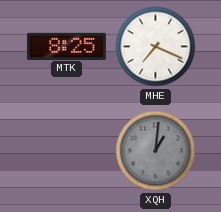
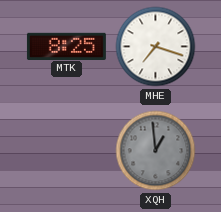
MHE: 7:19 -> 7:18
XQH: 1:01 -> 12:59
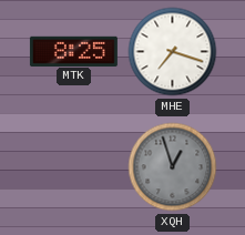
XQH: 12:59 -> 12:57
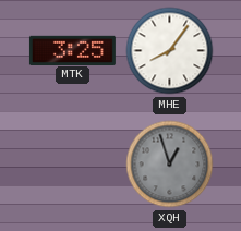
MTK: 8:25 -> 3:25
MHE: 7:18 -> 8:06
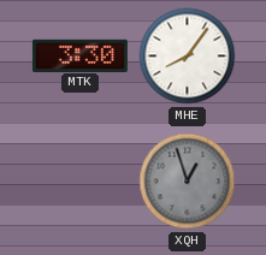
MTK: 3:25 -> 3:30
